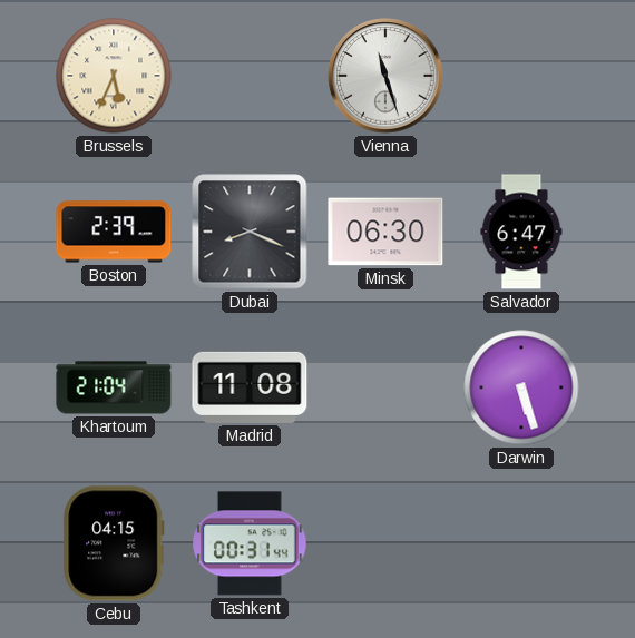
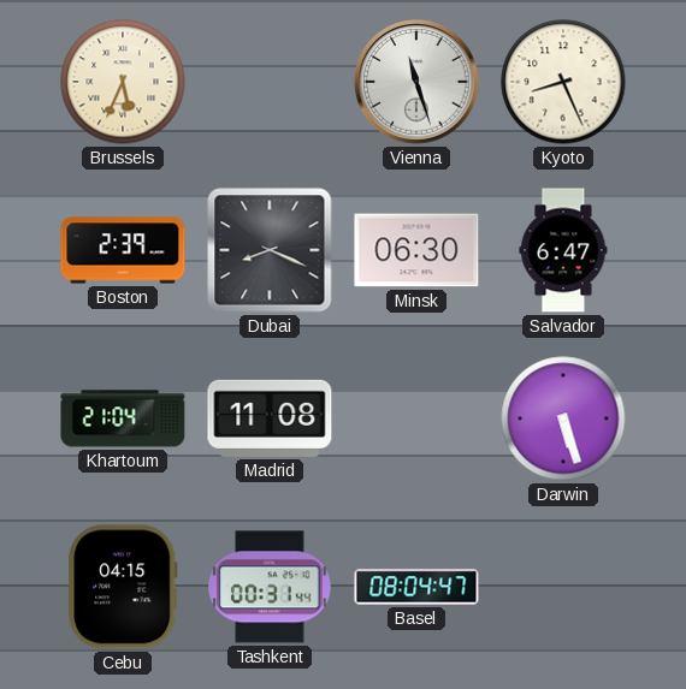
Kyoto: none -> 8:26
Basel: none -> 08:04
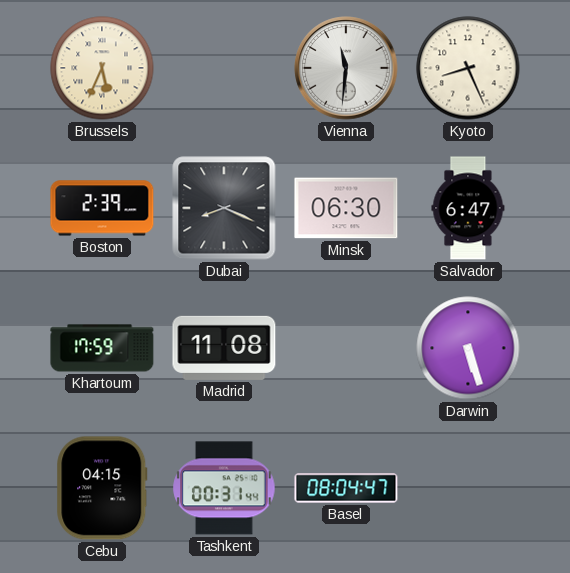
Vienna: 11:27 -> 11:31
Khartoum: 21:04 -> 17:59
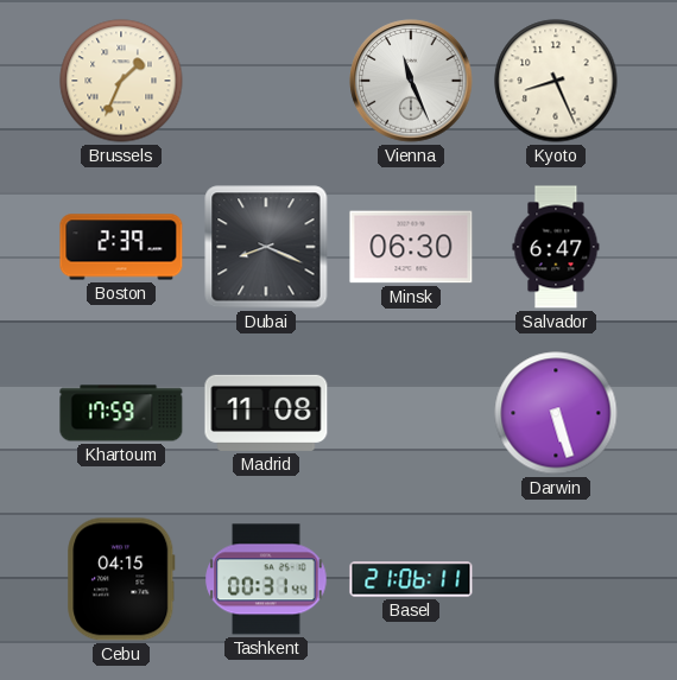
Brussels: 5:34 -> 1:34
Vienna: 11:31 -> 11:26
Basel: 08:04 -> 21:06
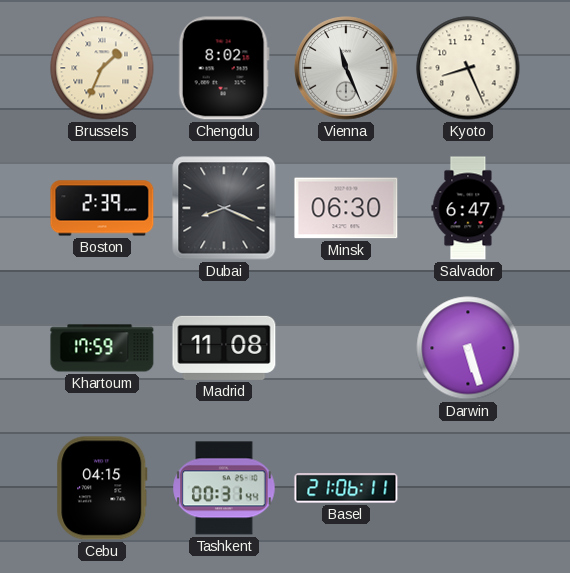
Chengdu: none -> 8:02
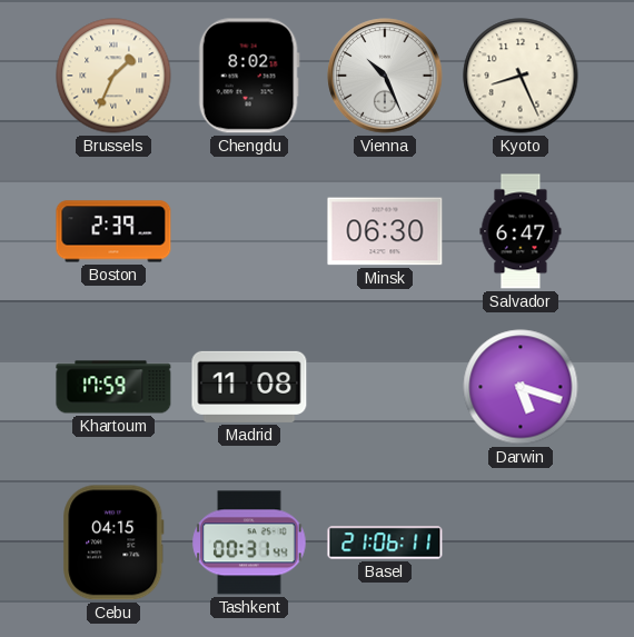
Vienna: 11:26 -> 10:26
Dubai: 8:19 -> none
Darwin: 5:27 -> 5:18
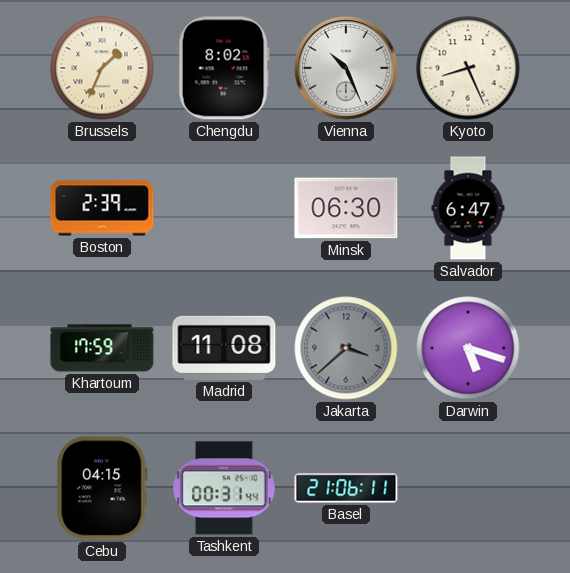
Jakarta: none -> 3:38
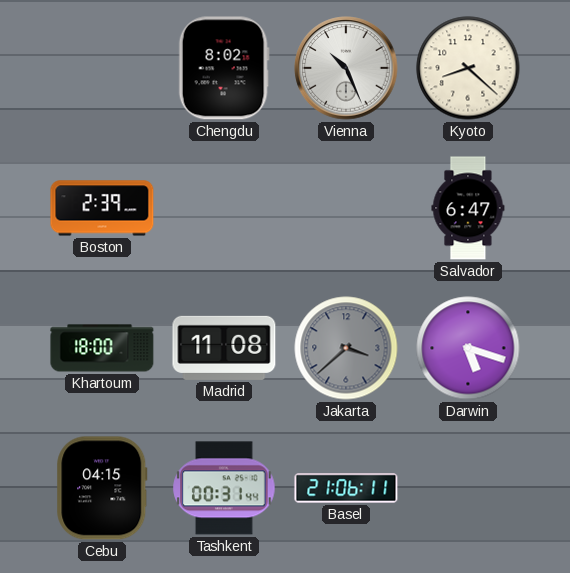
Brussels: 1:34 -> none
Kyoto: 8:26 -> 8:22
Minsk: 06:30 -> none
Khartoum: 17:59 -> 18:00
